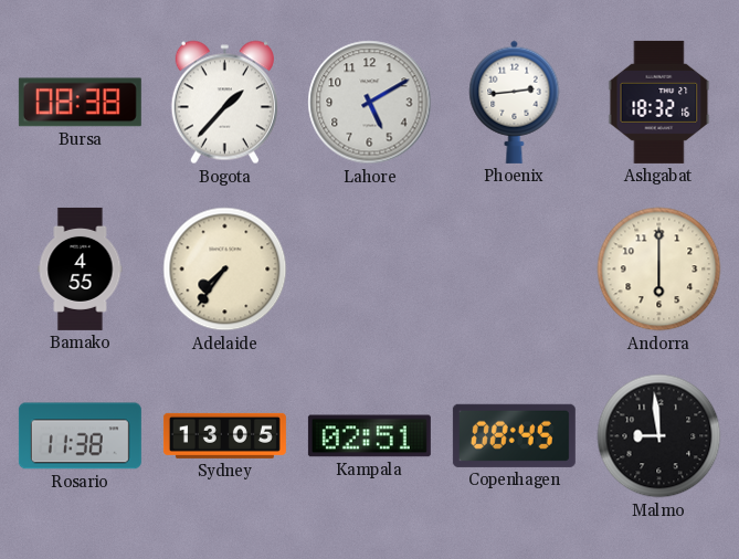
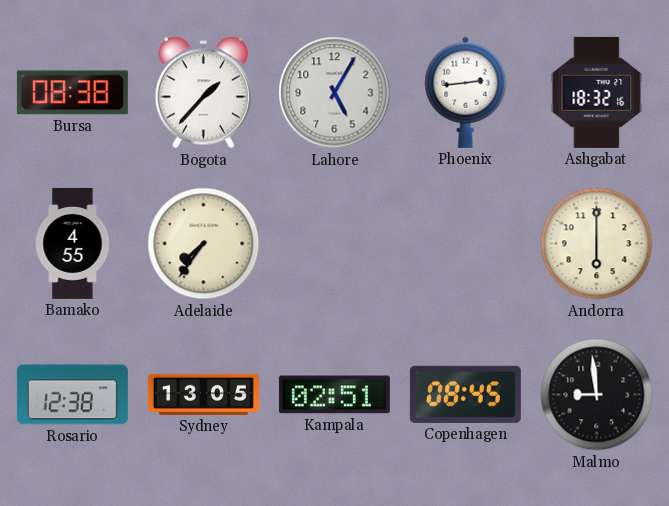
Lahore: 5:10 -> 5:05
Rosario: 11:38 -> 12:38
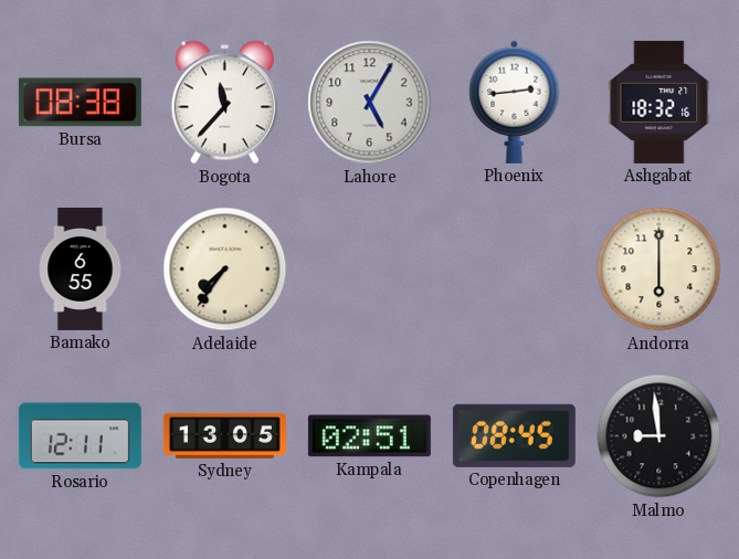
Bogota: 1:37 -> 11:37
Bamako: 4:55 -> 6:55
Rosario: 12:38 -> 12:11
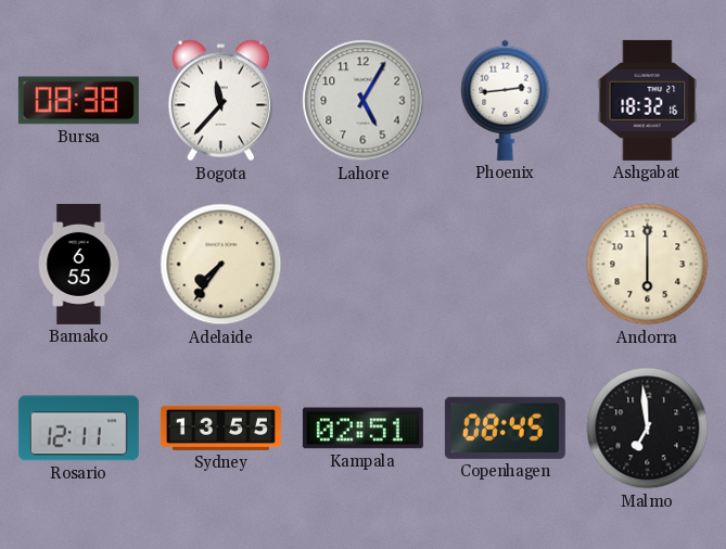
Sydney: 13:05 -> 13:55
Malmo: 8:59 -> 6:59
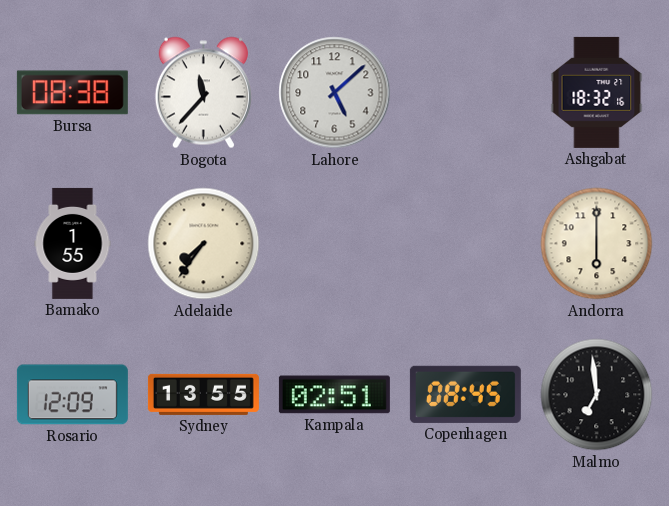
Lahore: 5:05 -> 5:08
Phoenix: 2:44 -> none
Bamako: 6:55 -> 1:55
Rosario: 12:11 -> 12:09
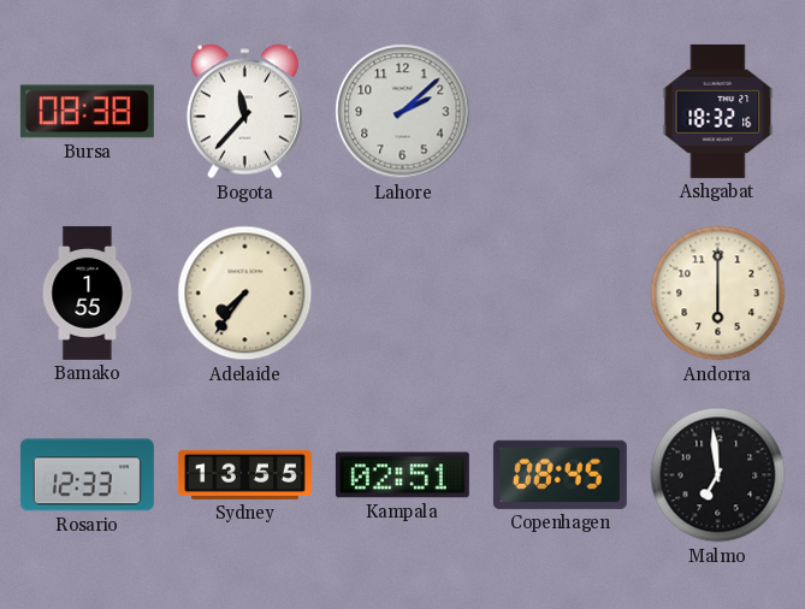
Lahore: 5:08 -> 2:08
Rosario: 12:09 -> 12:33
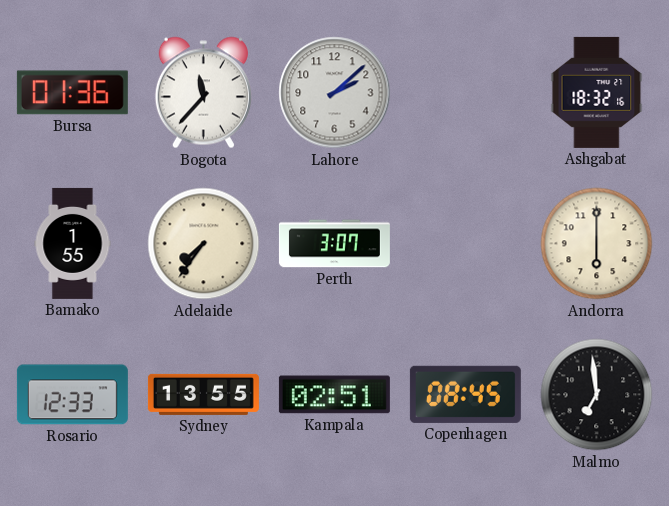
Bursa: 08:38 -> 01:36
Perth: none -> 3:07
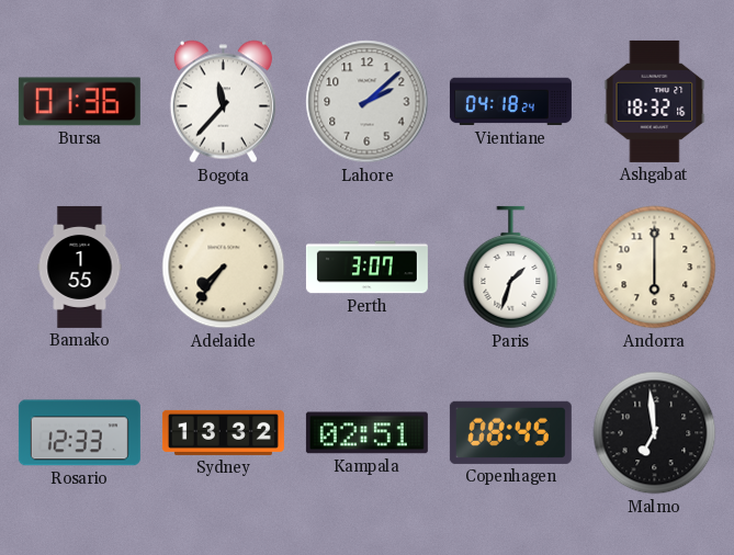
Vientiane: none -> 04:18
Paris: none -> 1:33
Sydney: 13:55 -> 13:32
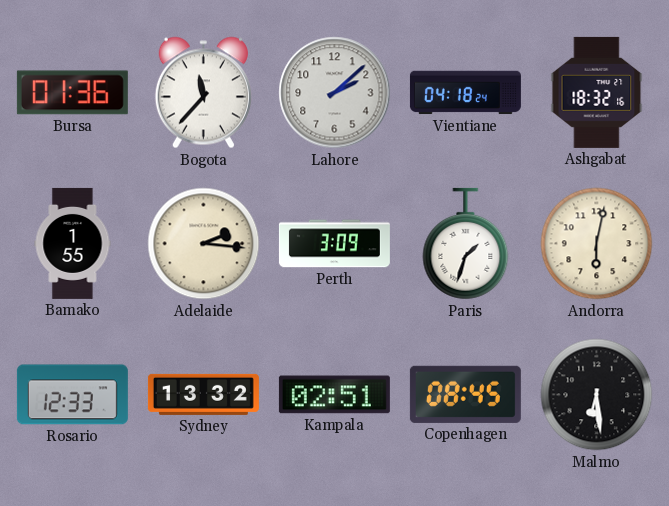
Adelaide: 7:36 -> 2:16
Perth: 3:07 -> 3:09
Andorra: 6:00 -> 6:02
Malmo: 6:59 -> 6:29
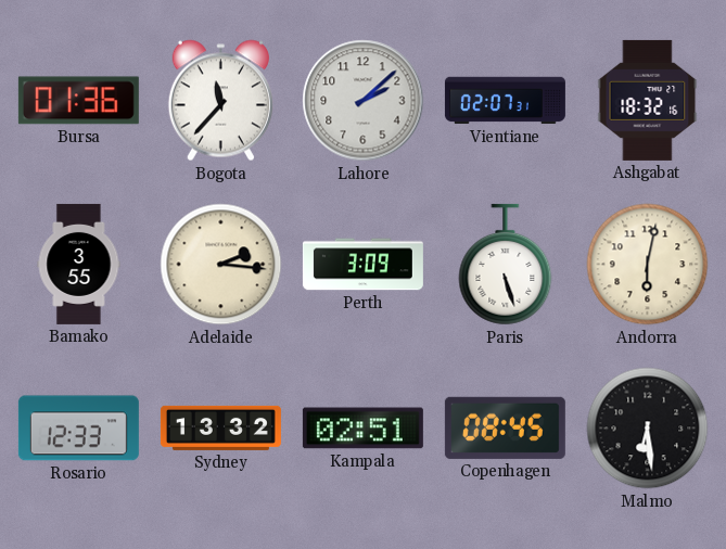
Vientiane: 04:18 -> 02:07
Bamako: 1:55 -> 3:55
Paris: 1:33 -> 5:27
